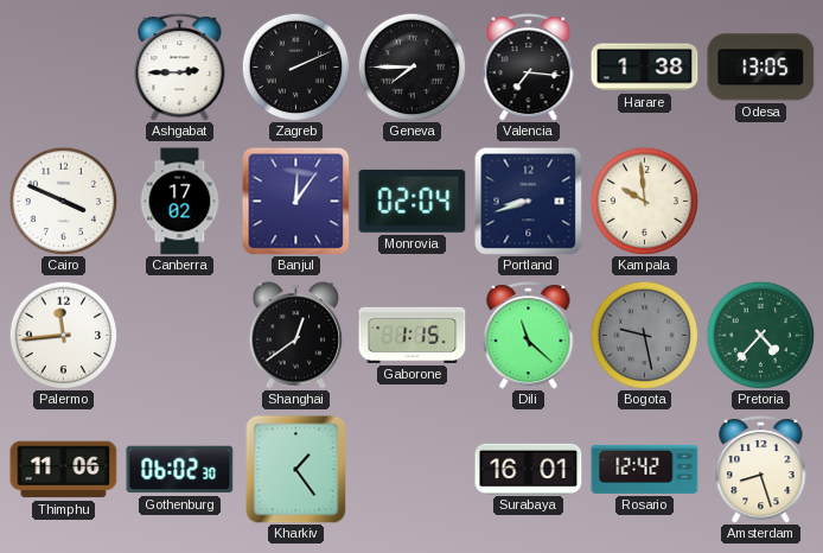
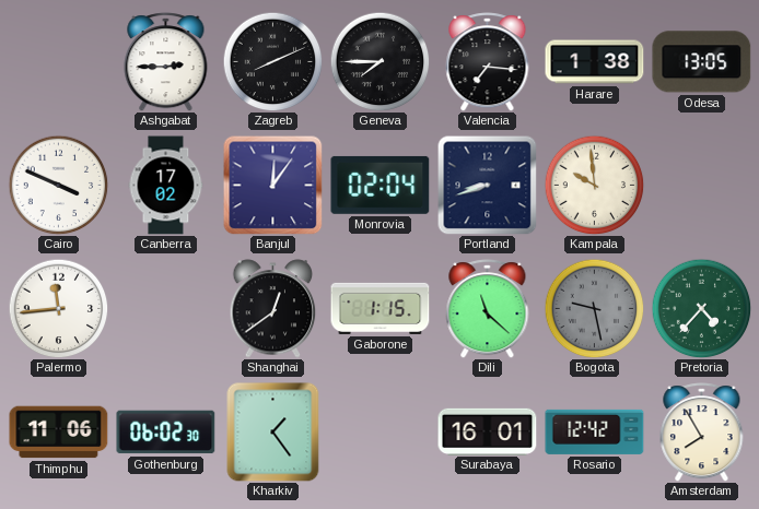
Zagreb: 2:11 -> 8:11
Amsterdam: 8:27 -> 7:55
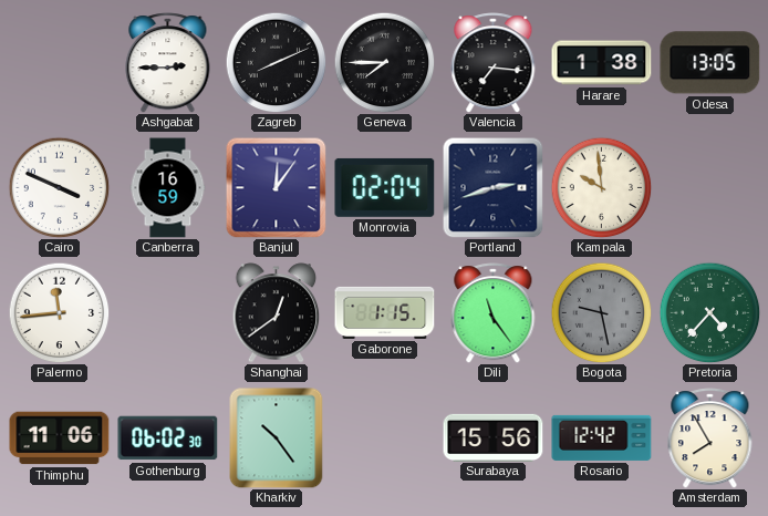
Canberra: 17:02 -> 16:59
Portland: 8:42 -> 2:42
Dili: 11:22 -> 11:24
Kharkiv: 1:24 -> 10:24
Surabaya: 16:01 -> 15:56
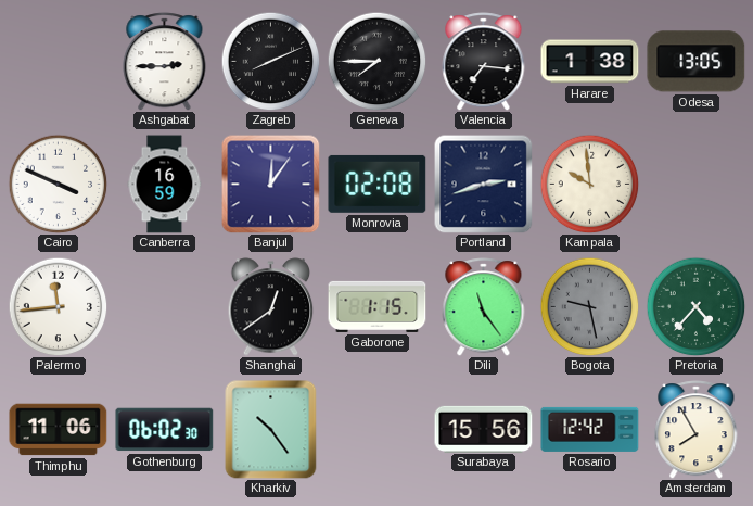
Monrovia: 02:04 -> 02:08
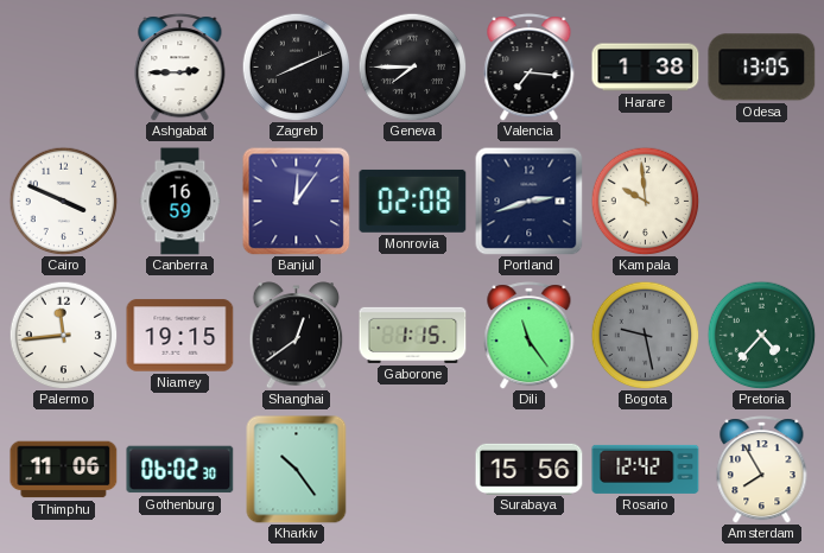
Niamey: none -> 19:15
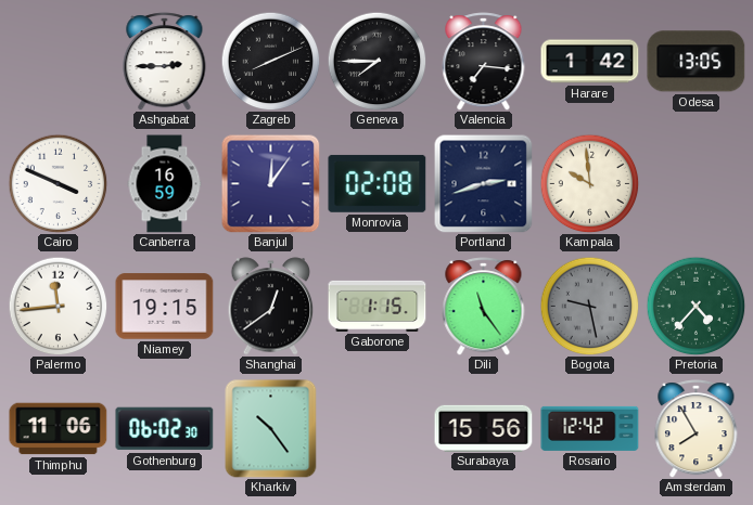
Harare: 1:38 -> 1:42
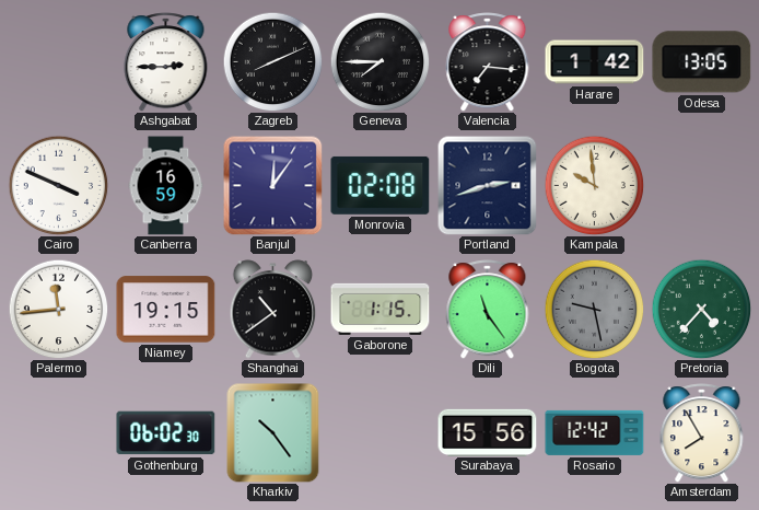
Shanghai: 12:39 -> 10:39
Thimphu: 11:06 -> none
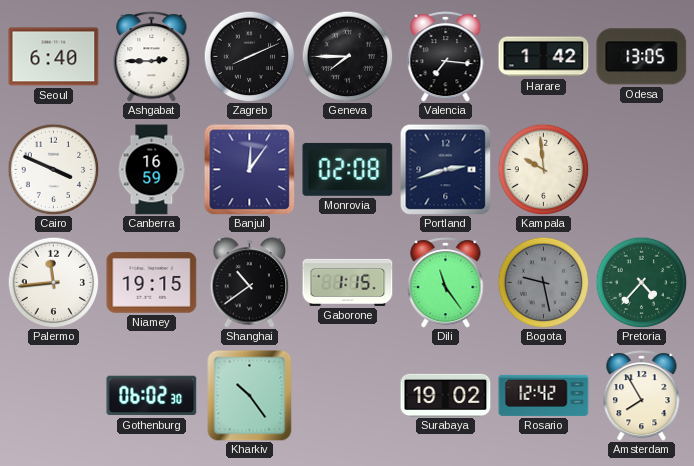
Seoul: none -> 6:40
Surabaya: 15:56 -> 19:02
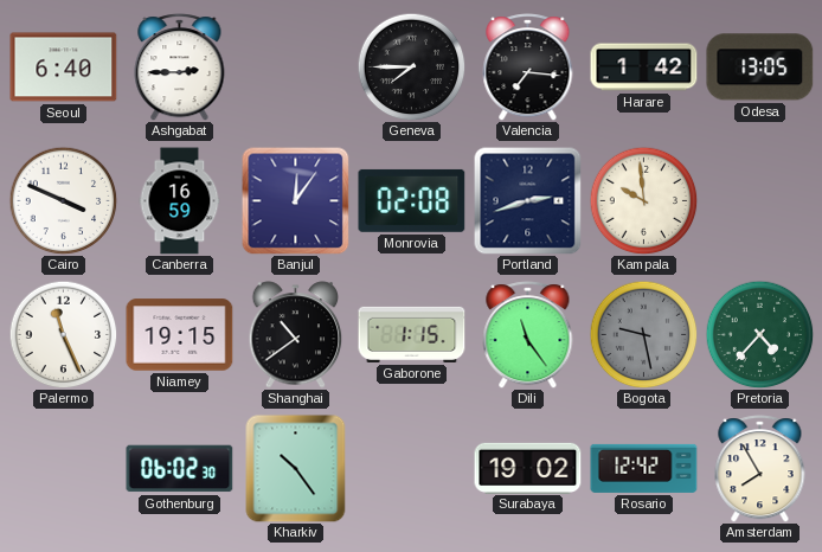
Zagreb: 8:11 -> none
Palermo: 11:44 -> 11:26
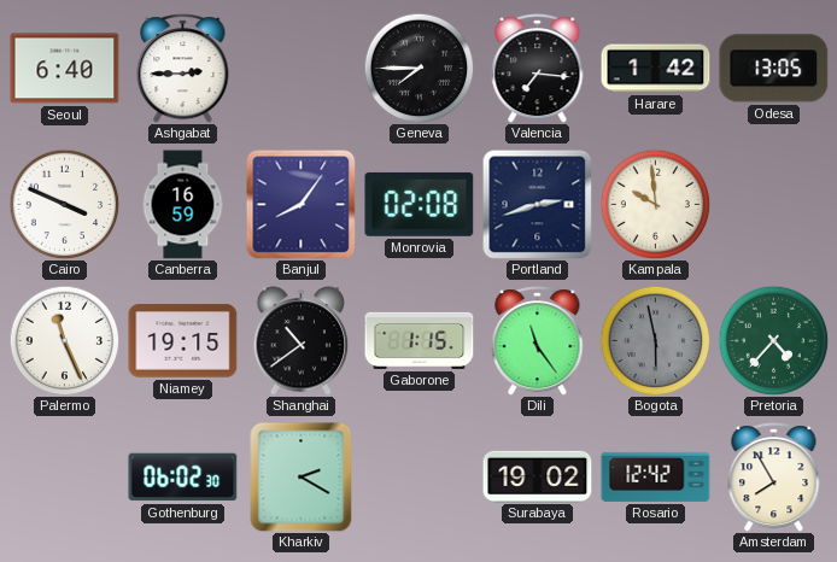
Banjul: 12:06 -> 8:06
Bogota: 9:28 -> 5:58
Kharkiv: 10:24 -> 2:20
